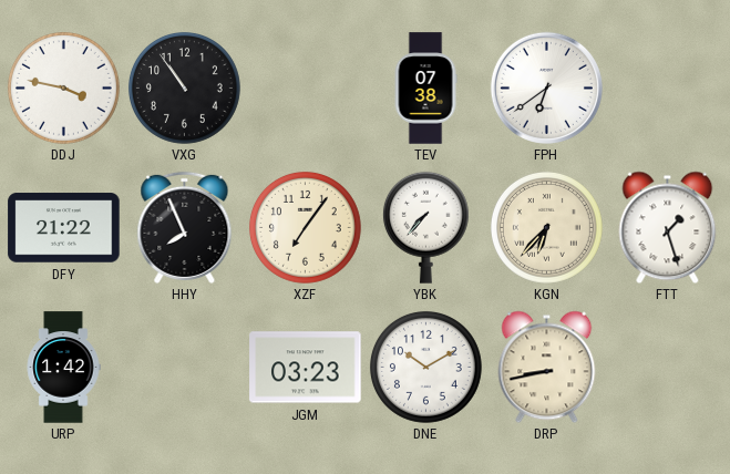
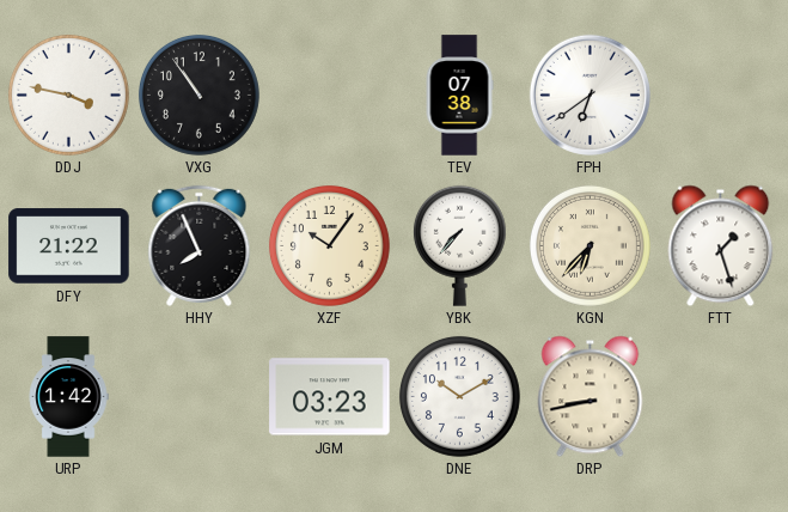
XZF: 7:06 -> 10:06
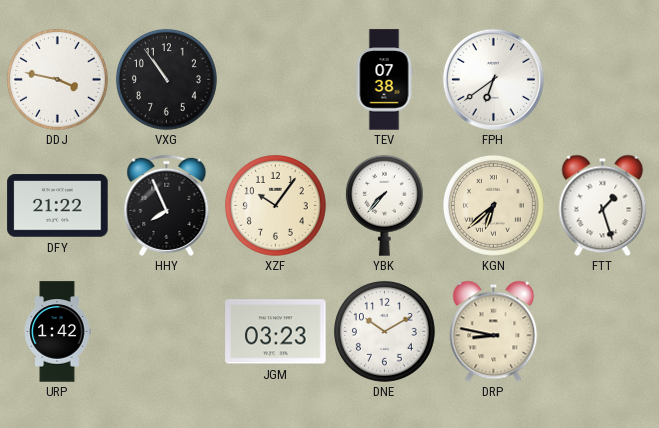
KGN: 6:37 -> 6:38
DRP: 8:43 -> 8:47
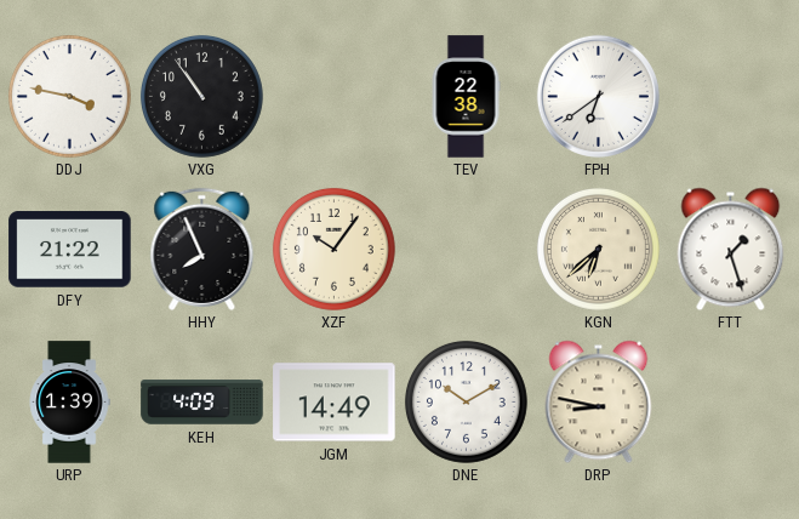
TEV: 07:38 -> 22:38
YBK: 7:37 -> none
URP: 1:42 -> 1:39
KEH: none -> 4:09
JGM: 03:23 -> 14:49
